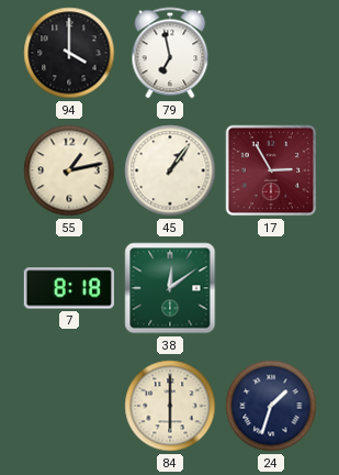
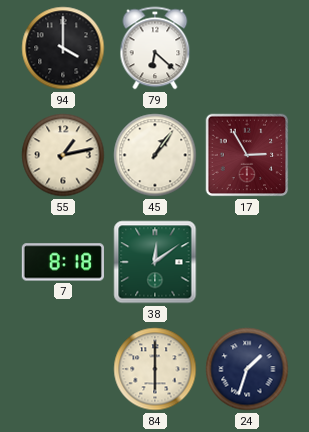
79: 6:58 -> 6:22
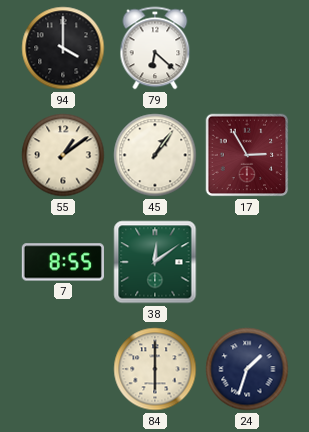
55: 1:13 -> 1:09
7: 8:18 -> 8:55
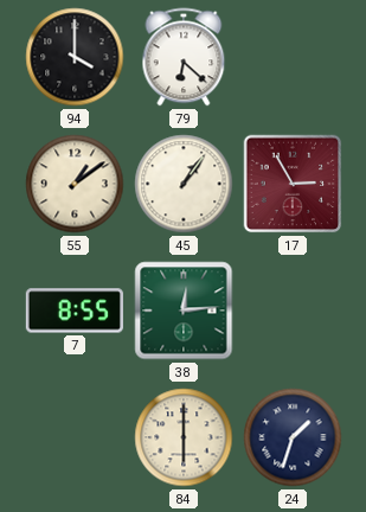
38: 12:09 -> 12:14
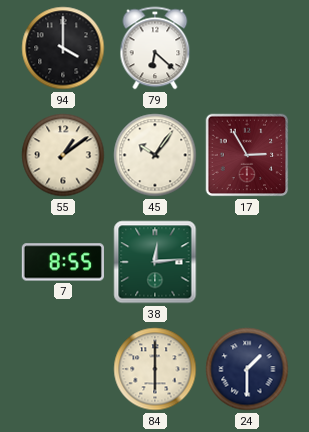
45: 1:06 -> 10:06
24: 1:33 -> 1:30
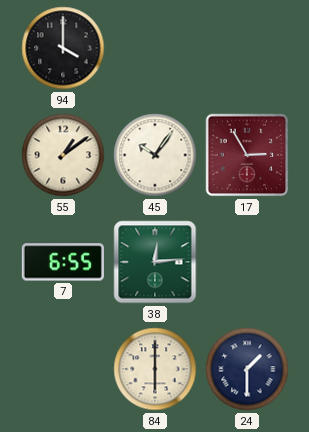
79: 6:22 -> none
7: 8:55 -> 6:55
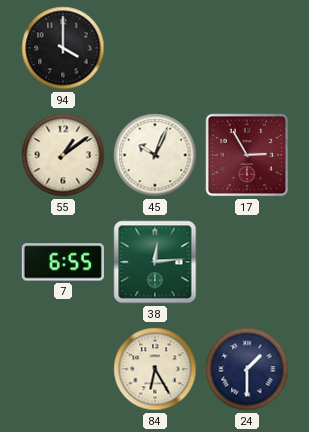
45: 10:06 -> 10:04
84: 6:00 -> 6:25
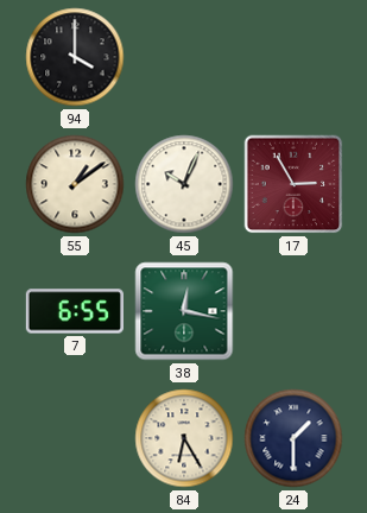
38: 12:14 -> 12:17
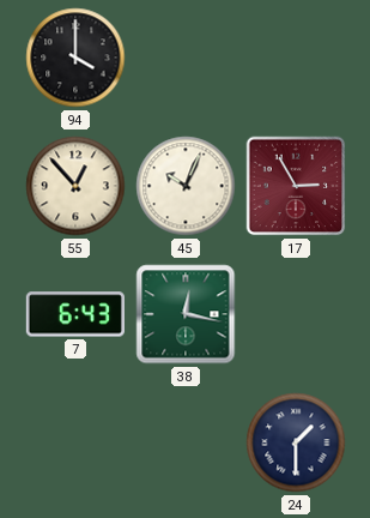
55: 1:09 -> 12:53
7: 6:55 -> 6:43
84: 6:25 -> none
